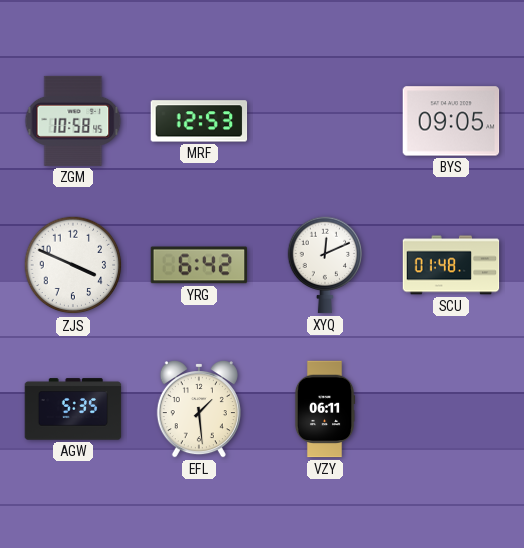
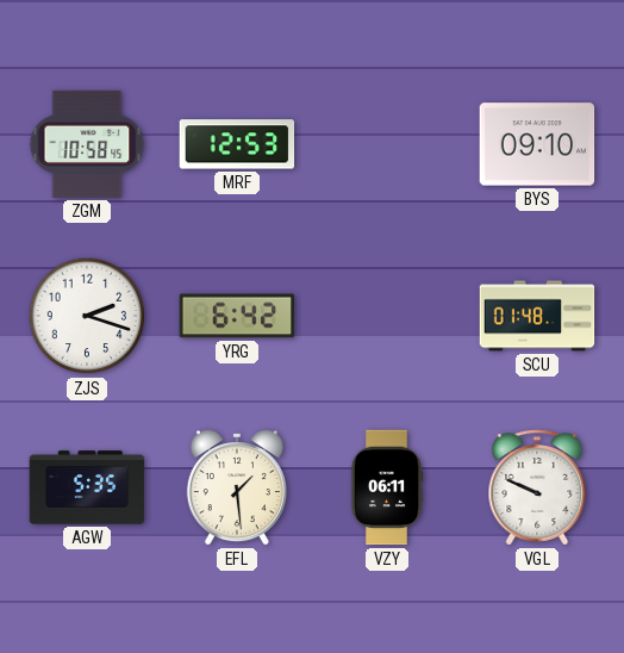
BYS: 09:05 -> 09:10
ZJS: 3:49 -> 2:18
XYQ: 12:11 -> none
VGL: none -> 9:49
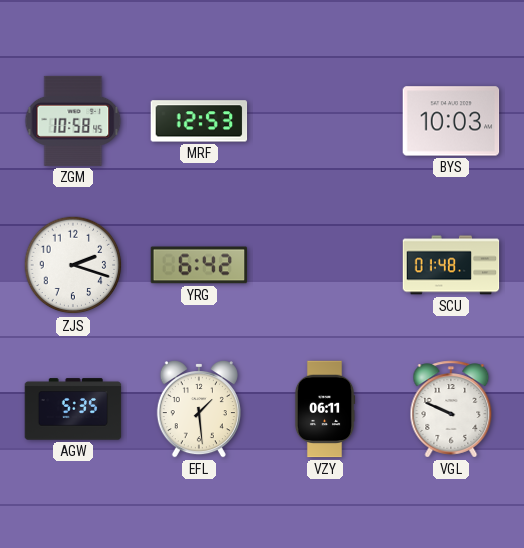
BYS: 09:10 -> 10:03
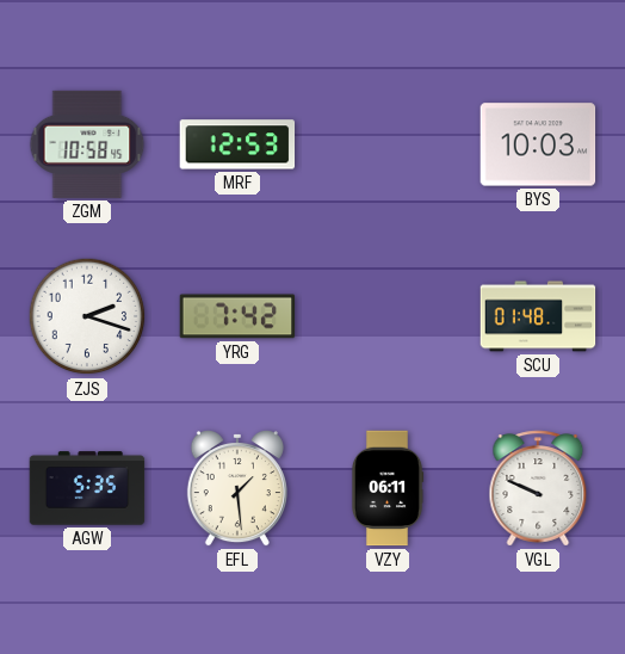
YRG: 6:42 -> 7:42
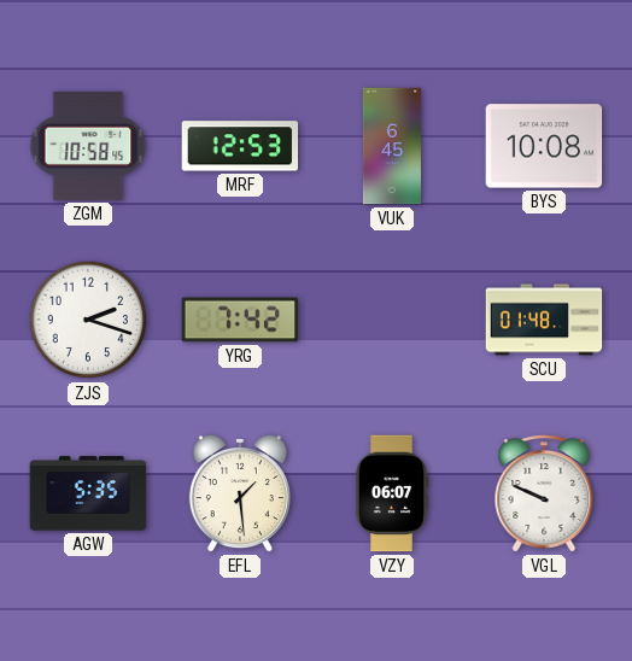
VUK: none -> 6:45
BYS: 10:03 -> 10:08
VZY: 06:11 -> 06:07
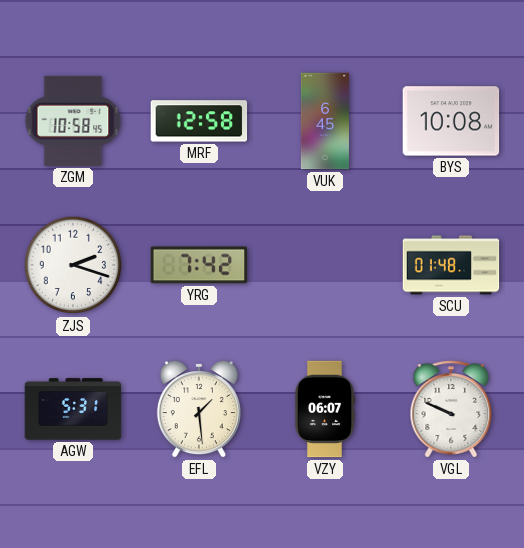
MRF: 12:53 -> 12:58
AGW: 5:35 -> 5:31
